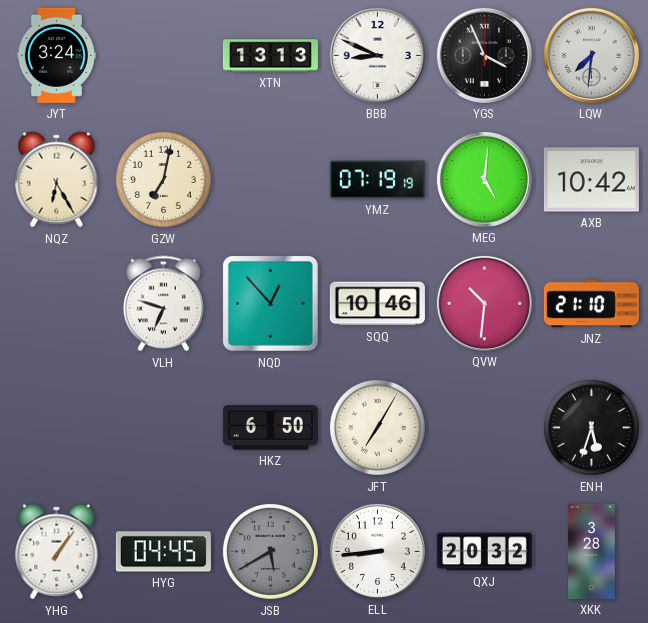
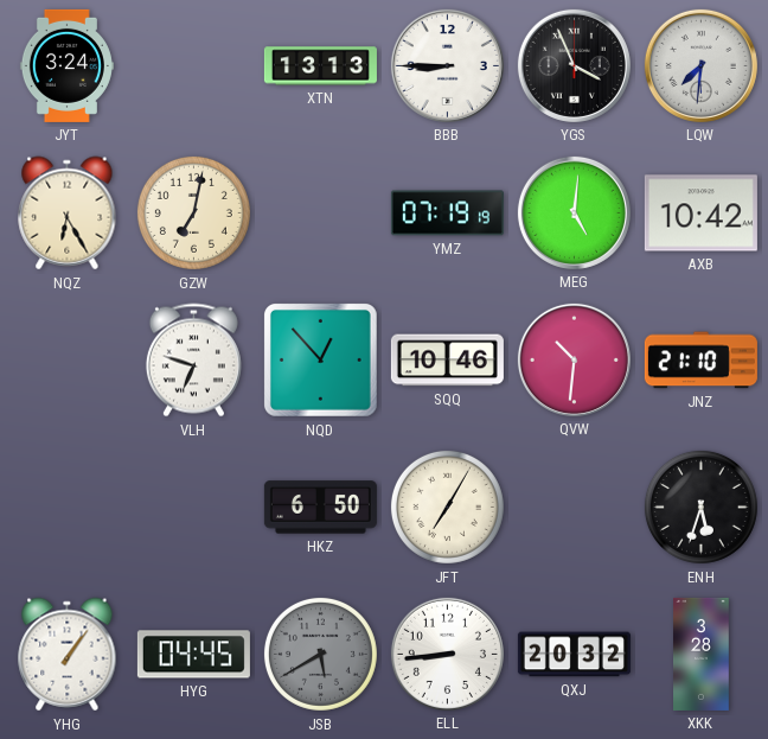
BBB: 8:49 -> 8:45
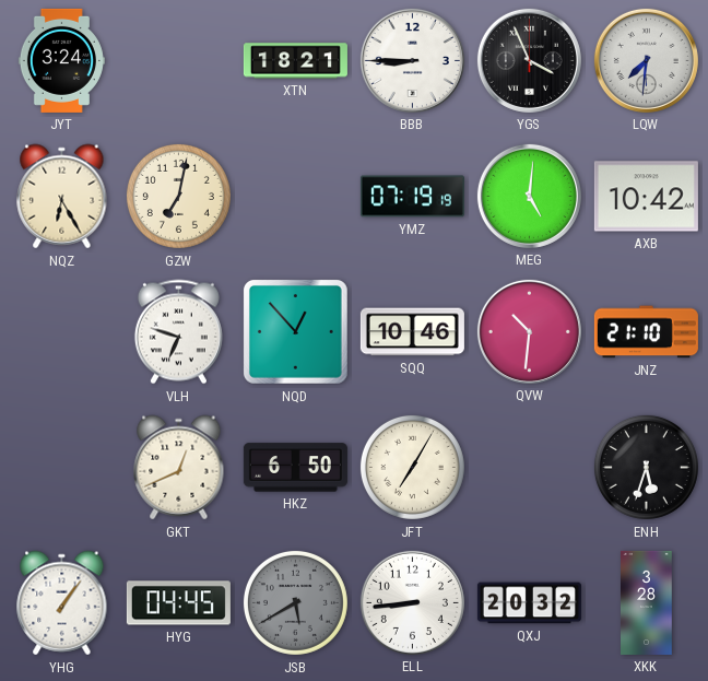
XTN: 13:13 -> 18:21
GKT: none -> 12:41
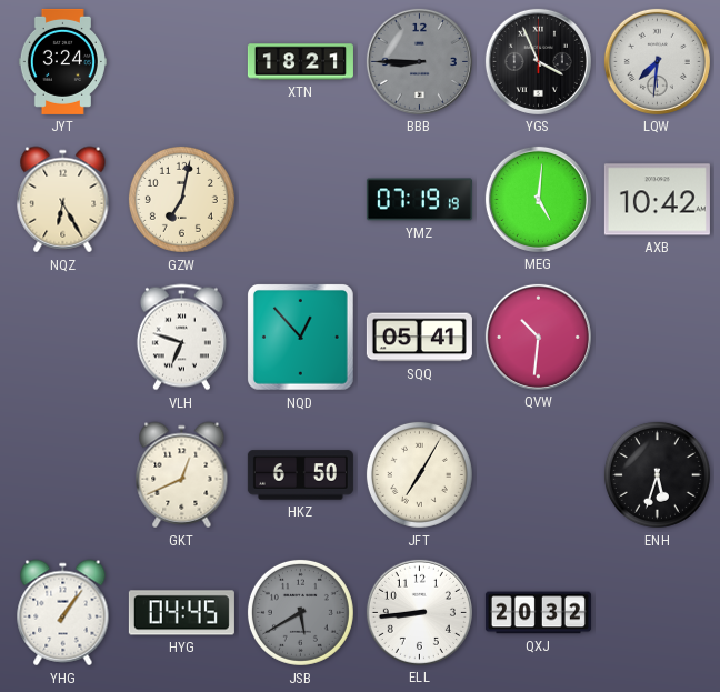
BBB dial: white -> grey
SQQ: 10:46 -> 05:41
JNZ: 21:10 -> none
XKK: 3:28 -> none
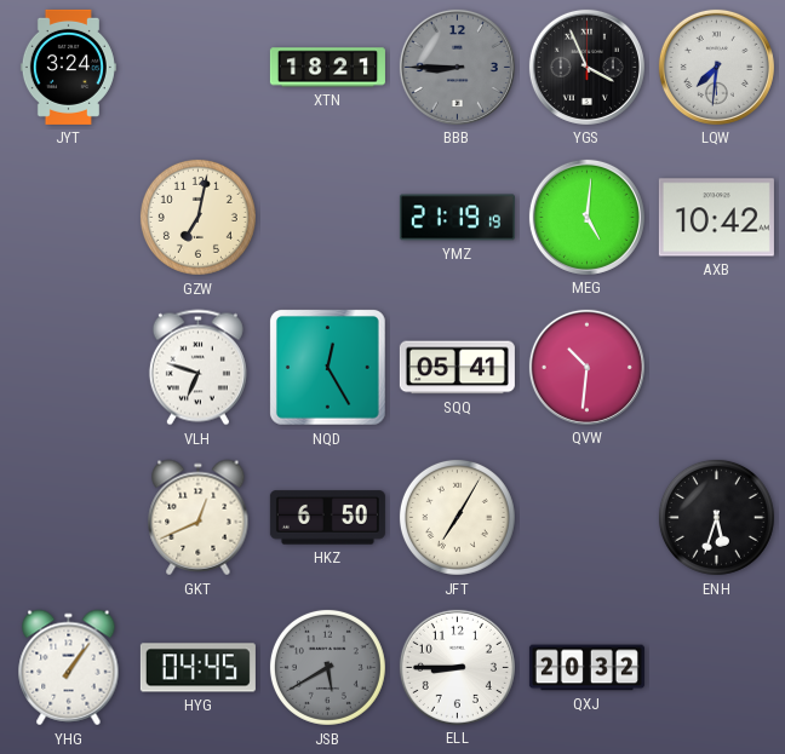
NQZ: 6:25 -> none
YMZ: 07:19 -> 21:19
NQD: 12:53 -> 12:25
ELL: 8:44 -> 8:45
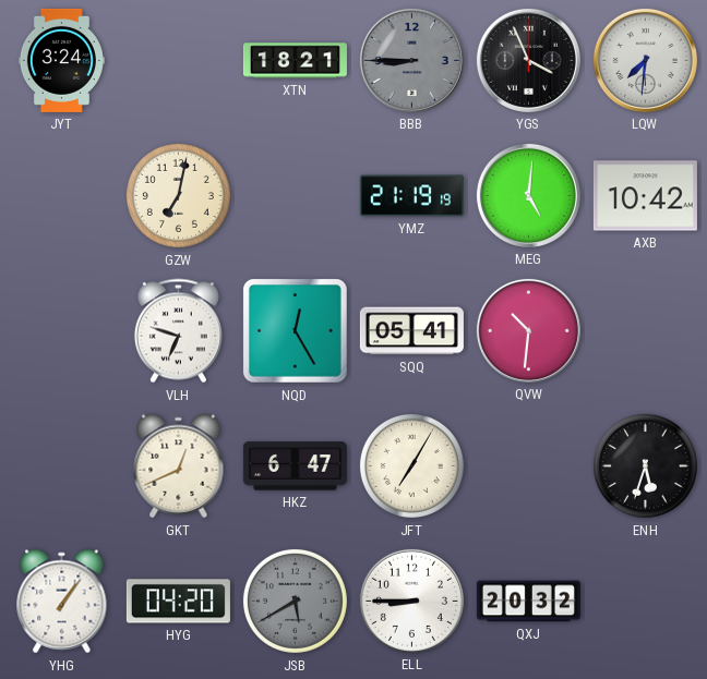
HKZ: 6:50 -> 6:47
HYG: 04:45 -> 04:20
